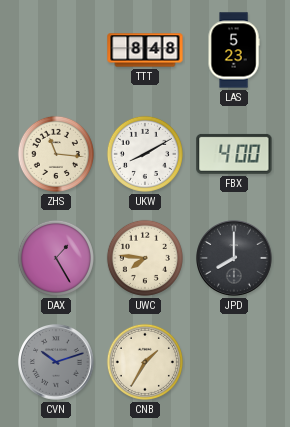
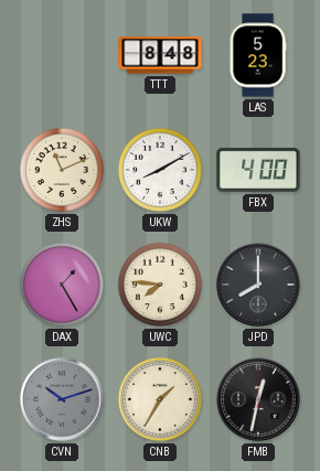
ZHS: 11:16 -> 11:11
FMB: none -> 12:32
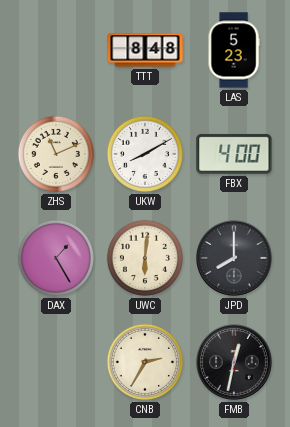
UWC: 7:46 -> 6:01
CVN: 10:12 -> none
CNB: 1:35 -> 2:35
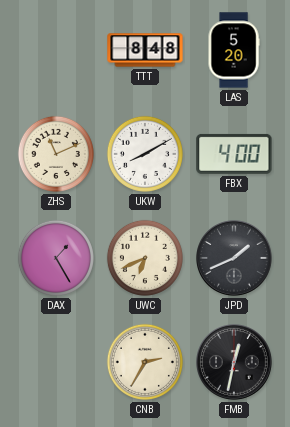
LAS: 5:23 -> 5:20
UWC: 6:01 -> 6:41
JPD: 8:00 -> 1:41
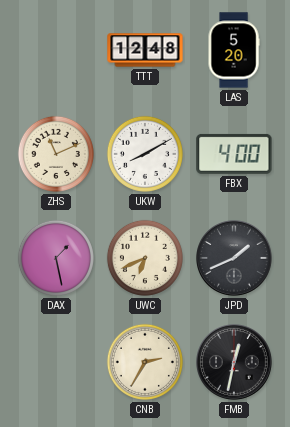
TTT: 8:48 -> 12:48
DAX: 1:25 -> 1:28
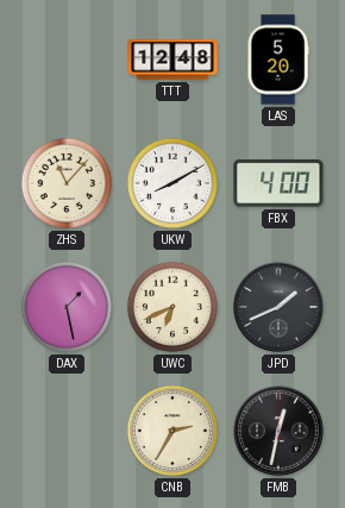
ZHS: 11:11 -> 11:07
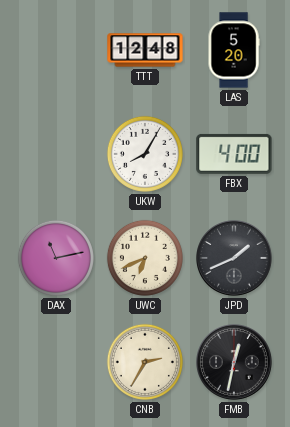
ZHS: 11:07 -> none
UKW: 8:10 -> 8:05
DAX: 1:28 -> 11:13
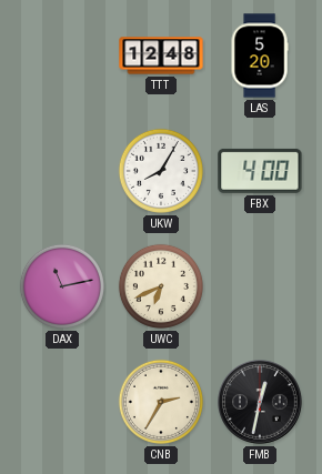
JPD: 1:41 -> none
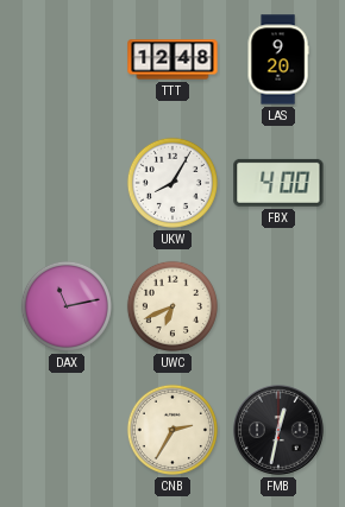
LAS: 5:20 -> 9:20
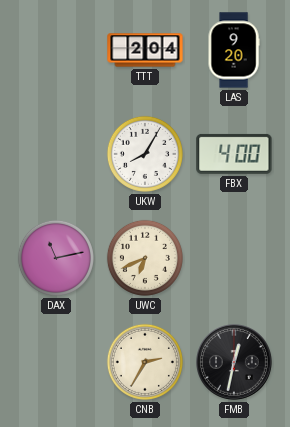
TTT: 12:48 -> 2:04
